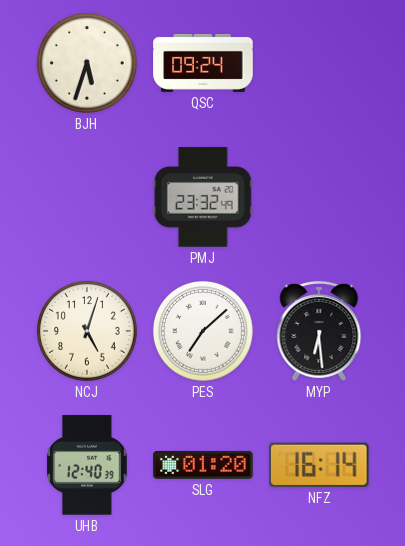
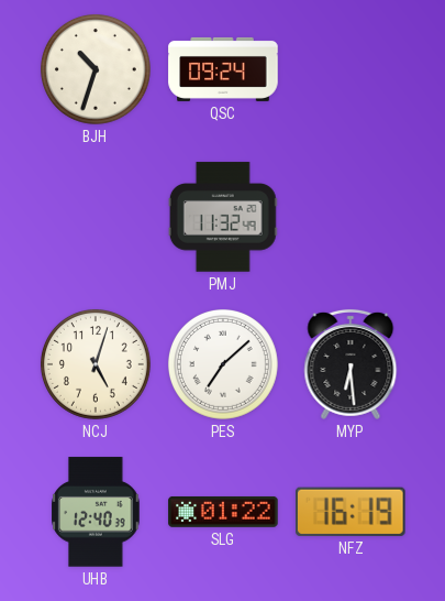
BJH: 5:33 -> 10:33
PMJ: 23:32 -> 11:32
SLG: 01:20 -> 01:22
NFZ: 16:14 -> 16:19
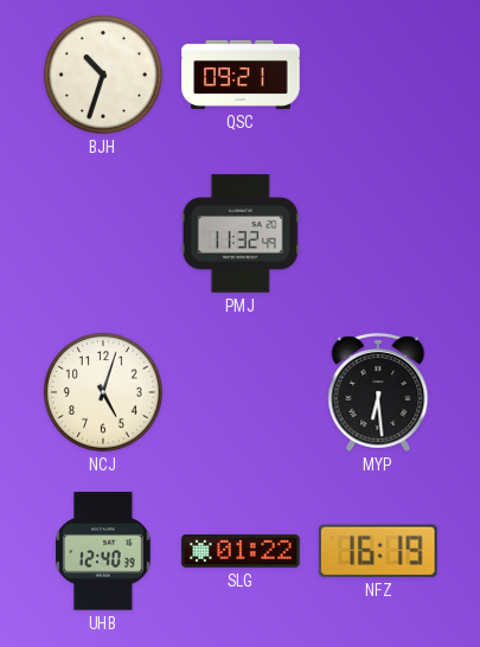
QSC: 09:24 -> 09:21
PES: 7:08 -> none
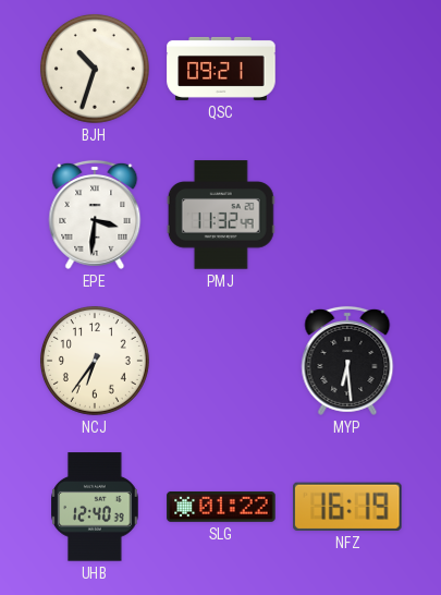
EPE: none -> 3:31
NCJ: 5:03 -> 6:36
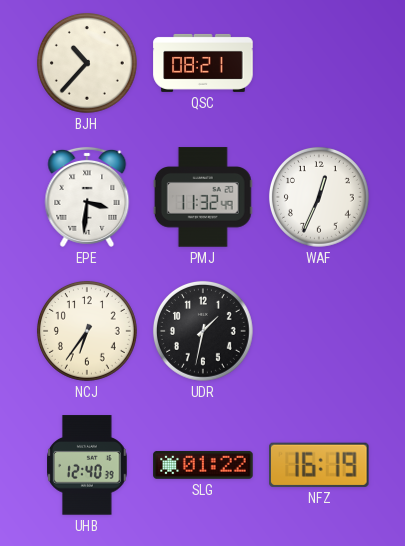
BJH: 10:33 -> 10:37
QSC: 09:21 -> 08:21
WAF: none -> 12:34
UDR: none -> 1:32
MYP: 6:29 -> none
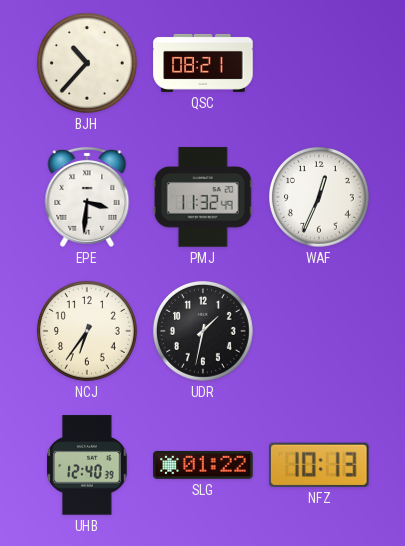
NFZ: 16:19 -> 10:13
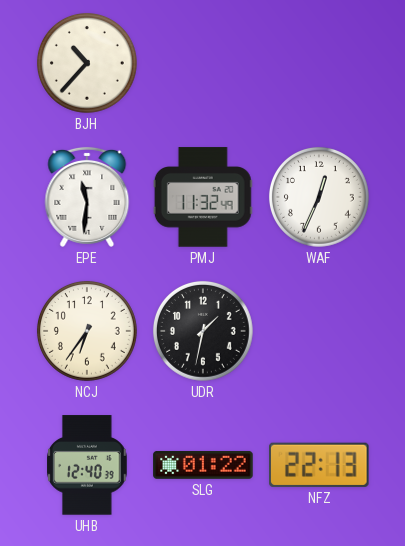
QSC: 08:21 -> none
EPE: 3:31 -> 11:31
NFZ: 10:13 -> 22:13
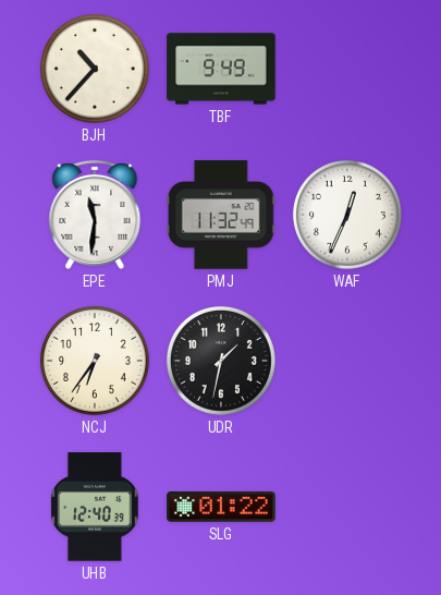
TBF: none -> 9:49
NFZ: 22:13 -> none
